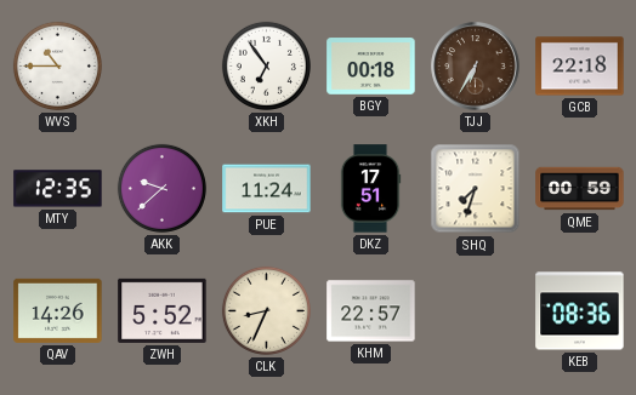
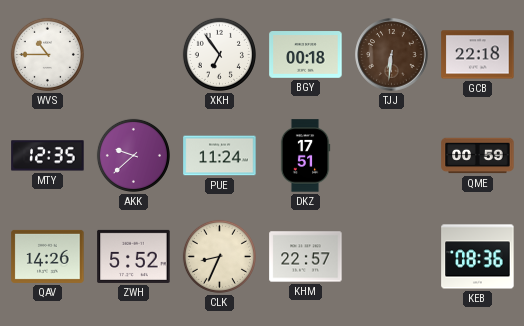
TJJ: 6:35 -> 6:31
SHQ: 7:33 -> none
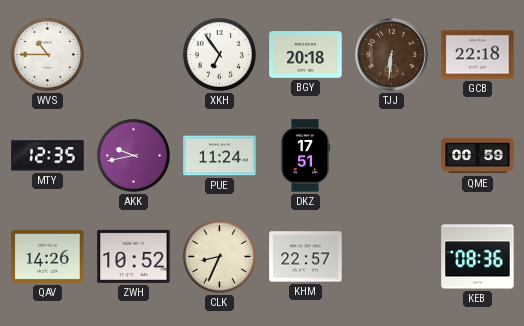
BGY: 00:18 -> 20:18
AKK: 9:38 -> 9:43
ZWH: 5:52 -> 10:52
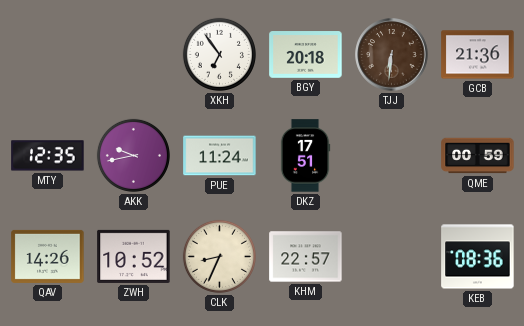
WVS: 10:45 -> none
GCB: 22:18 -> 21:36
